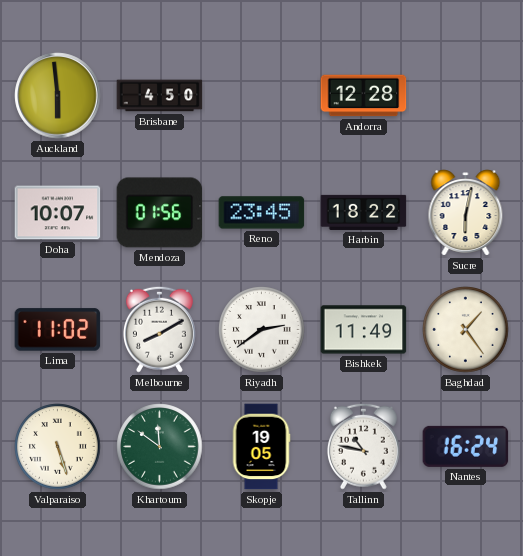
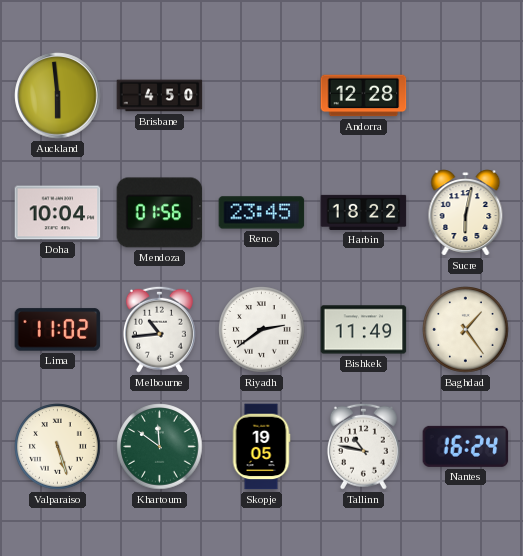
Doha: 10:07 -> 10:04
Melbourne: 8:10 -> 10:44
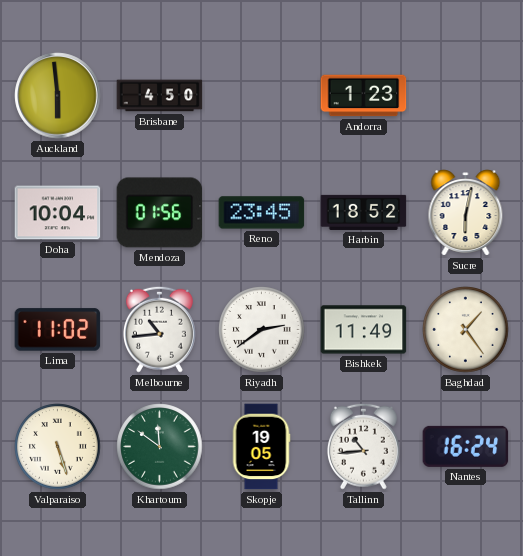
Andorra: 12:28 -> 1:23
Harbin: 18:22 -> 18:52
Tallinn: 10:47 -> 10:44
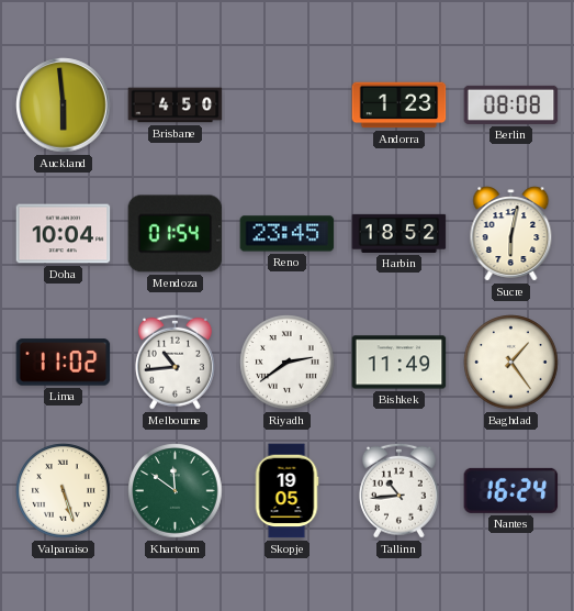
Berlin: none -> 08:08
Mendoza: 01:56 -> 01:54
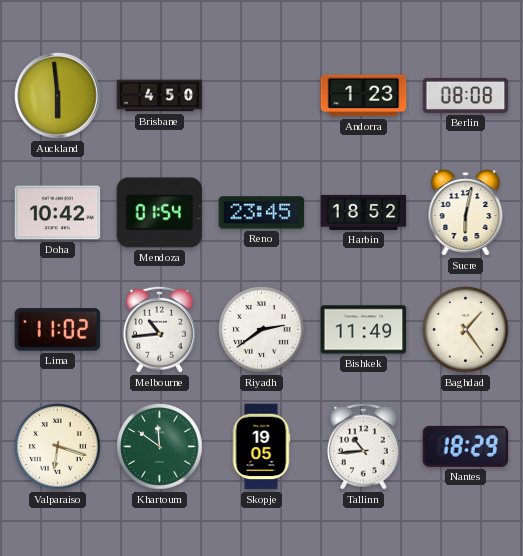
Doha: 10:04 -> 10:42
Valparaiso: 5:27 -> 6:18
Nantes: 16:24 -> 18:29
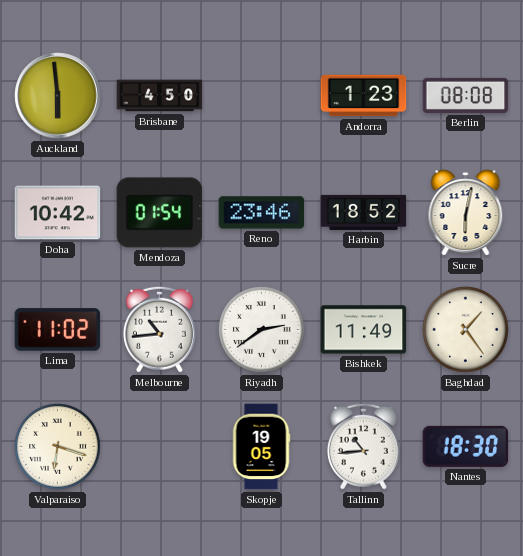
Reno: 23:45 -> 23:46
Khartoum: 11:51 -> none
Nantes: 18:29 -> 18:30
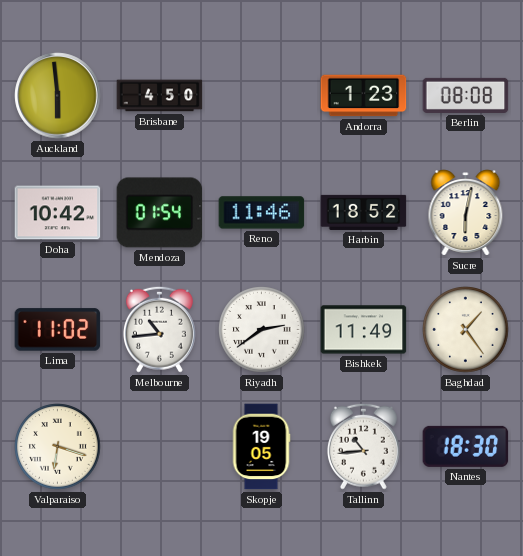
Reno: 23:46 -> 11:46
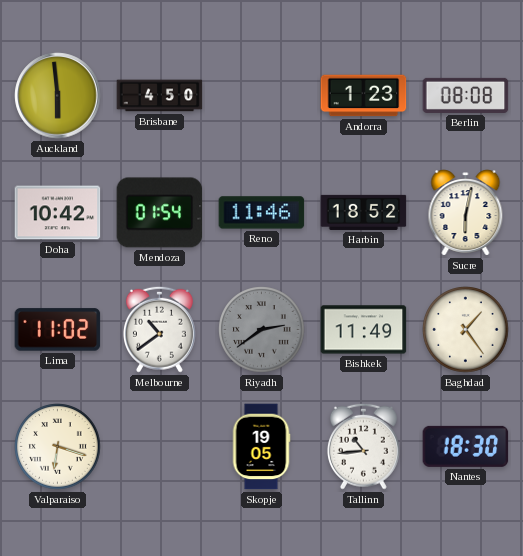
Melbourne: 10:44 -> 10:39
Riyadh dial: white -> grey
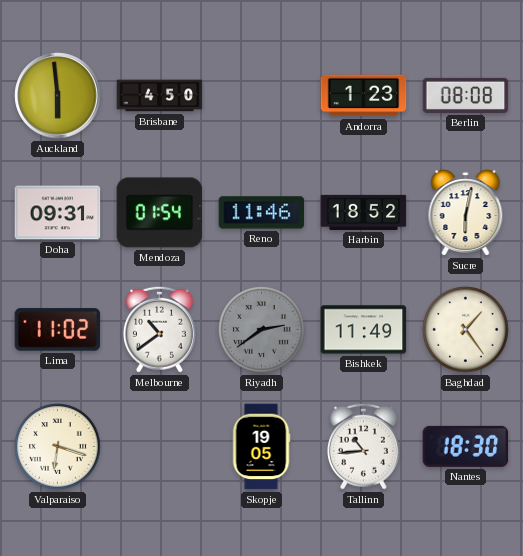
Doha: 10:42 -> 09:31
